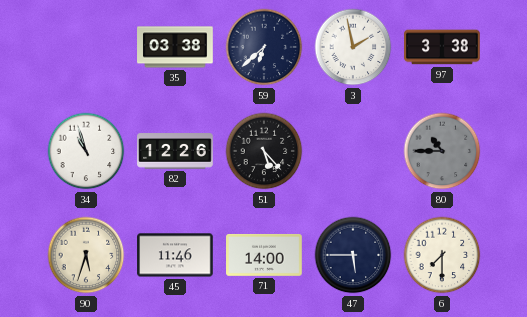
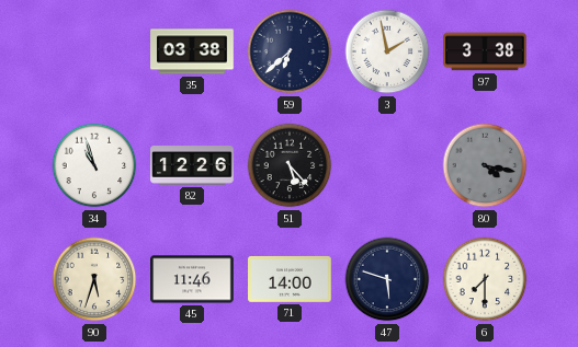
80: 10:45 -> 4:17
47: 5:45 -> 5:48
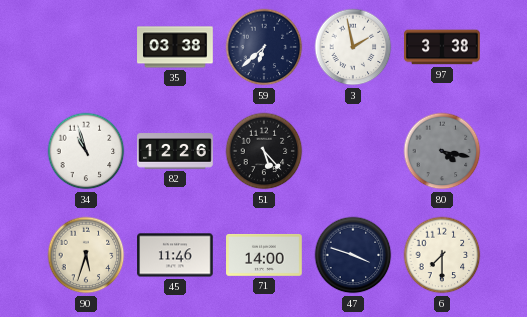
47: 5:48 -> 3:48
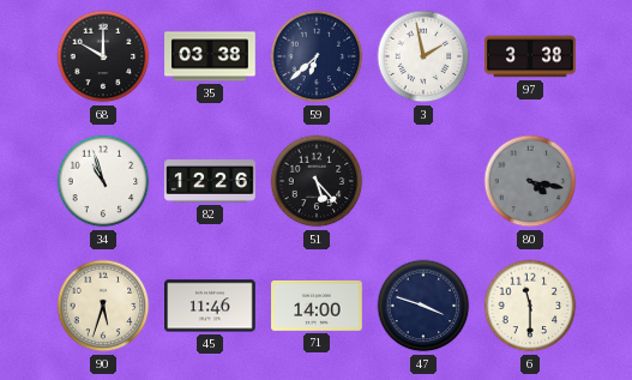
68: none -> 10:00
6: 7:30 -> 11:30
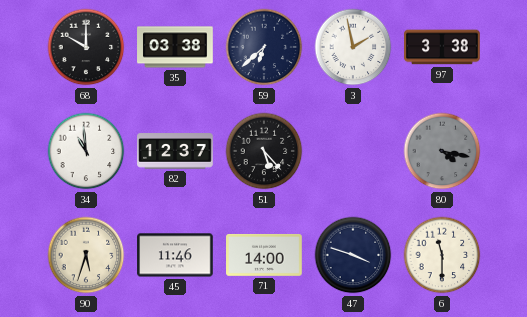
34: 10:57 -> 10:59
82: 12:26 -> 12:37
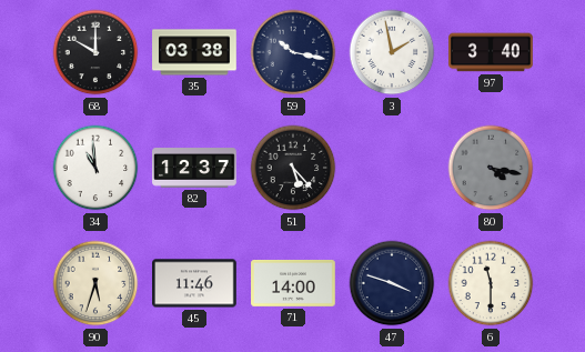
59: 6:38 -> 10:17
97: 3:38 -> 3:40
